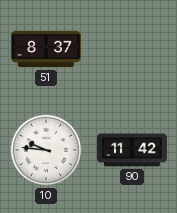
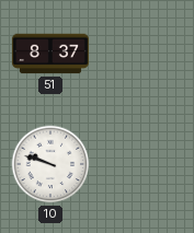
10: 9:46 -> 9:48
90: 11:42 -> none
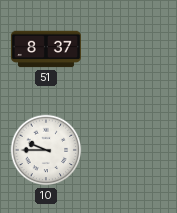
10: 9:48 -> 9:45
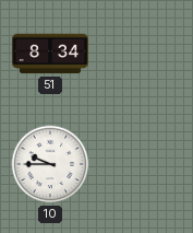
51: 8:37 -> 8:34
